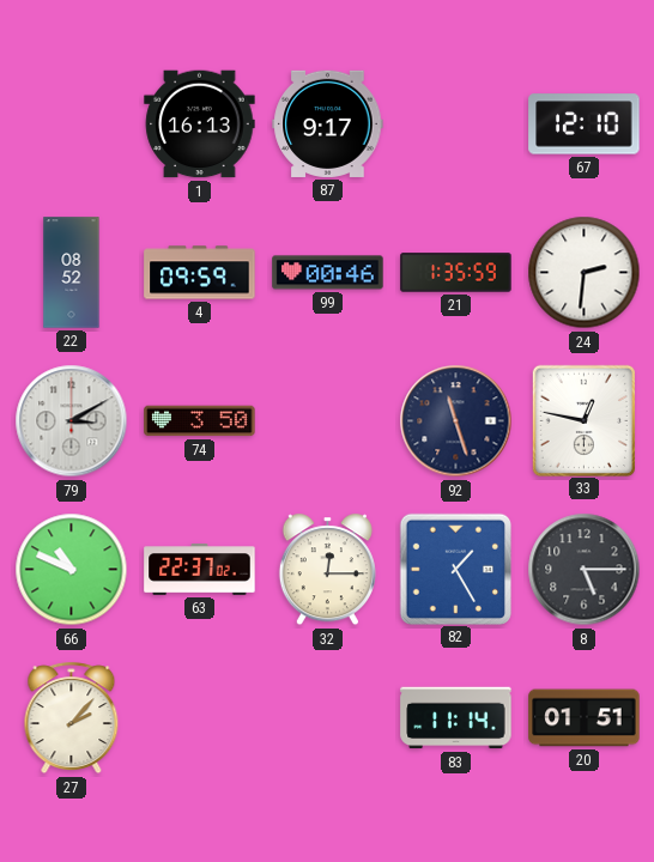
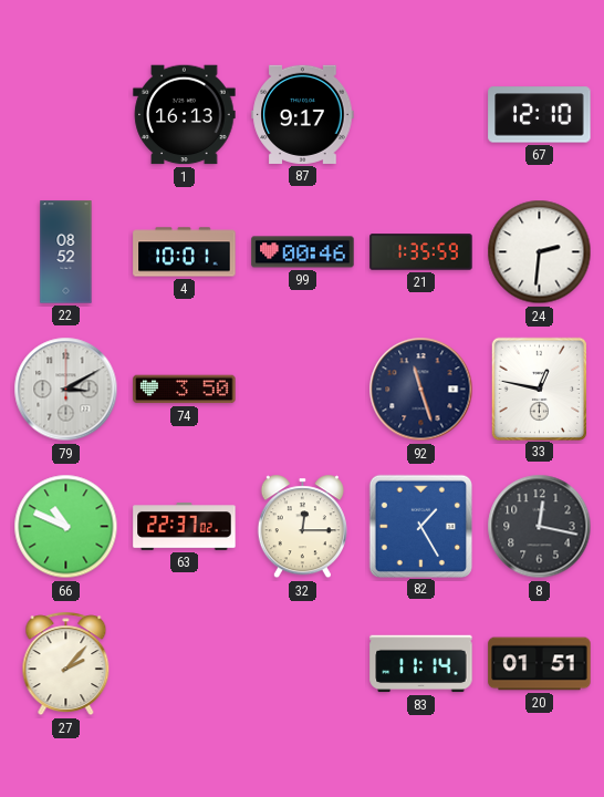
4: 09:59 -> 10:01
8: 5:15 -> 12:17
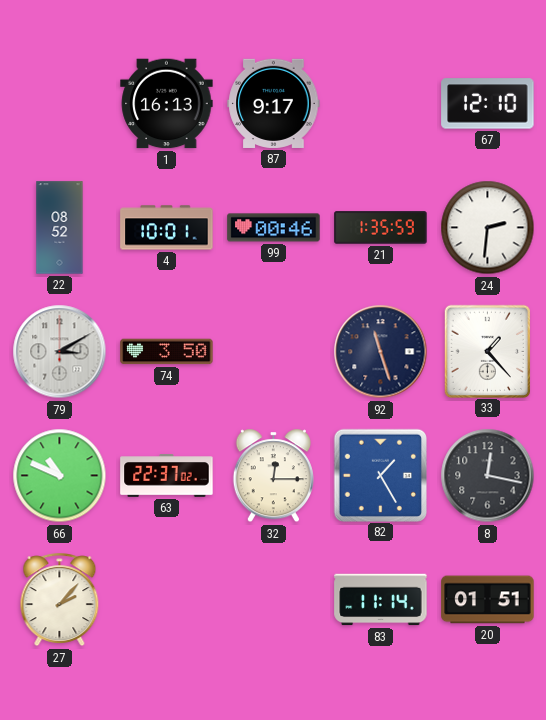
33: 12:47 -> 1:23
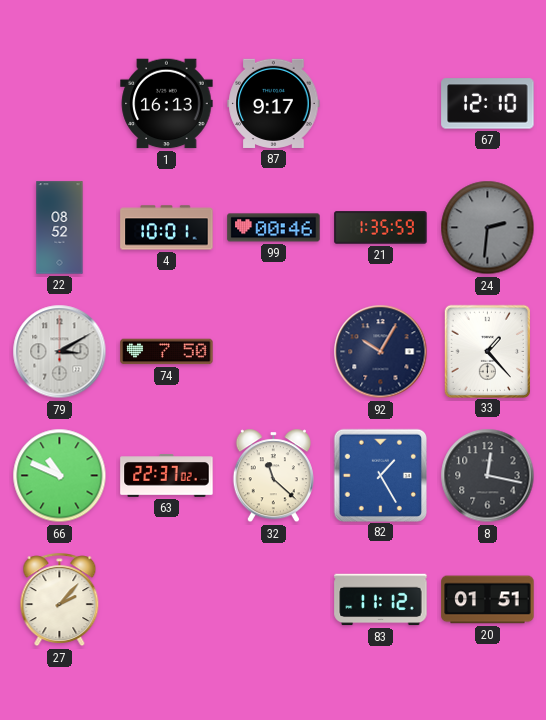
24 dial: white -> grey
74: 3:50 -> 7:50
92: 11:27 -> 10:05
32: 12:15 -> 11:22
83: 11:14 -> 11:12
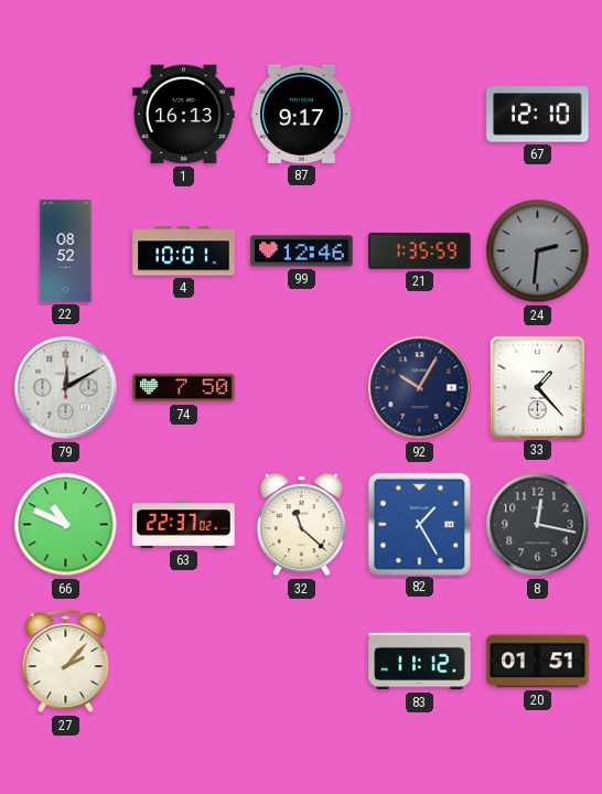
99: 00:46 -> 12:46
79: 3:10 -> 12:10
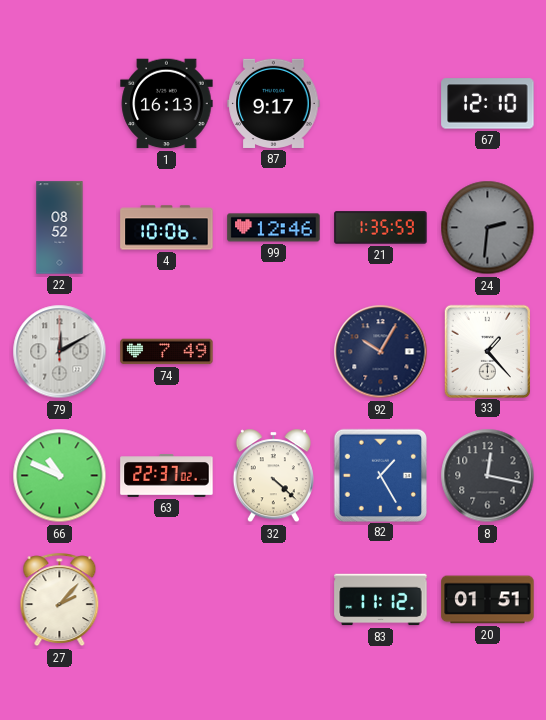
4: 10:01 -> 10:06
74: 7:50 -> 7:49
32: 11:22 -> 4:22
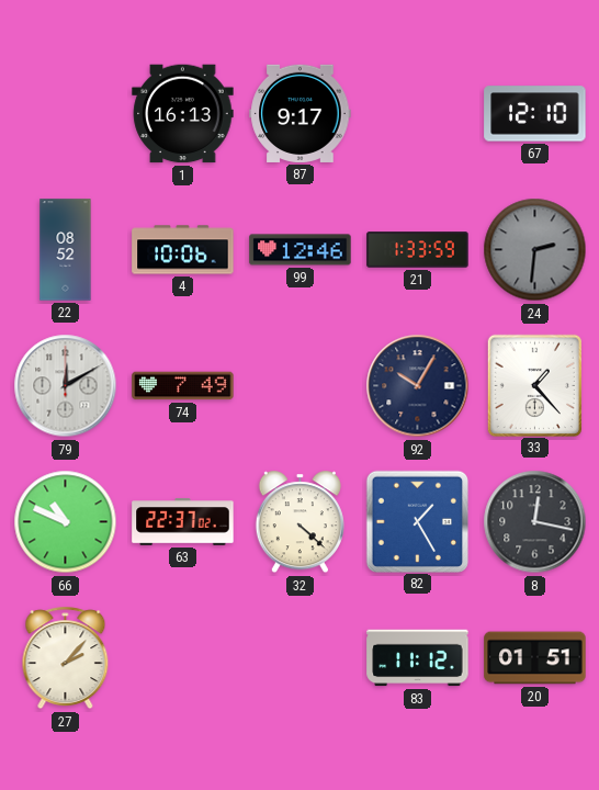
21: 1:35 -> 1:33
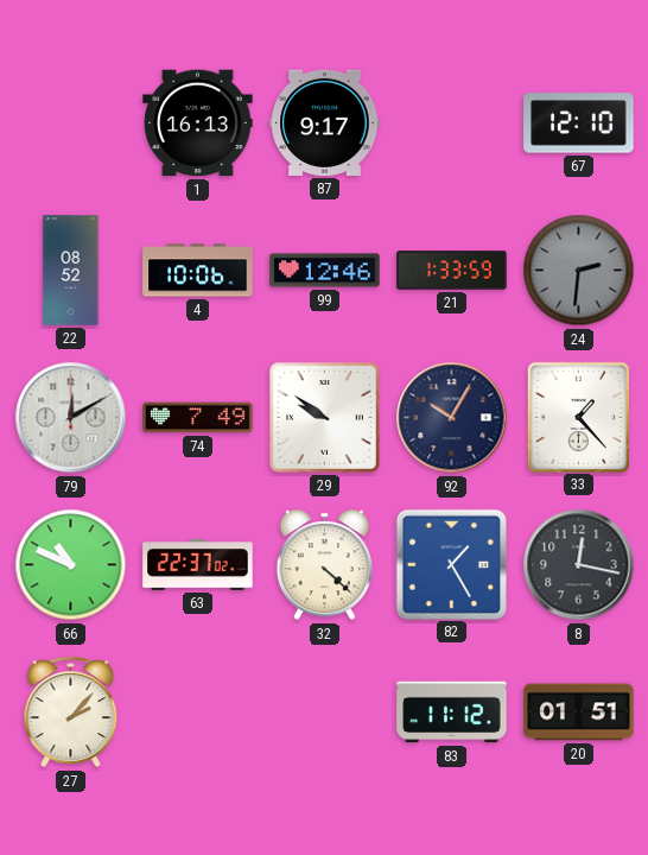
29: none -> 9:51
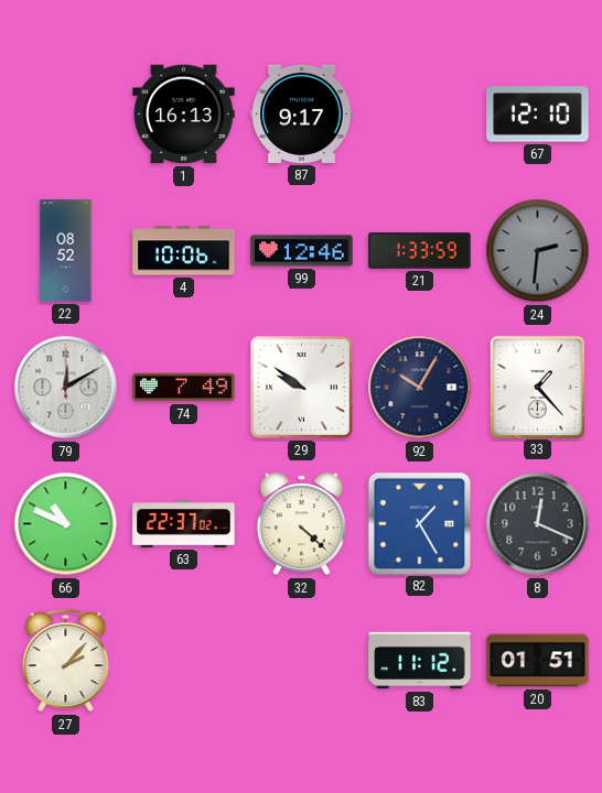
8: 12:17 -> 12:19
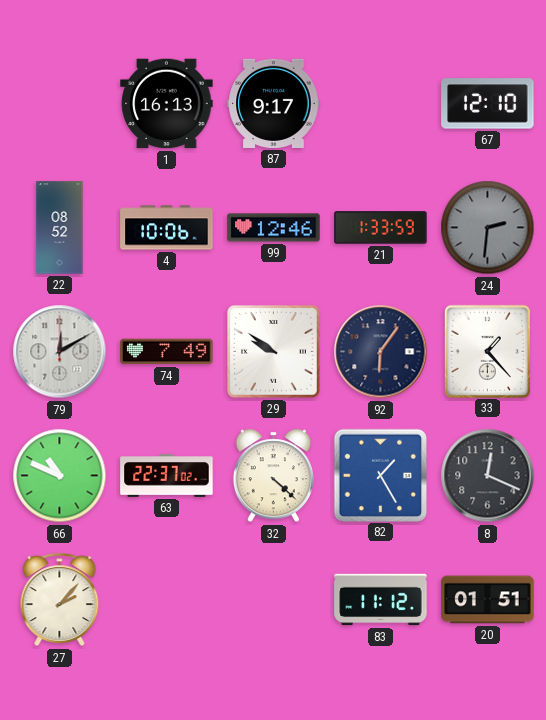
92: 10:05 -> 6:06
